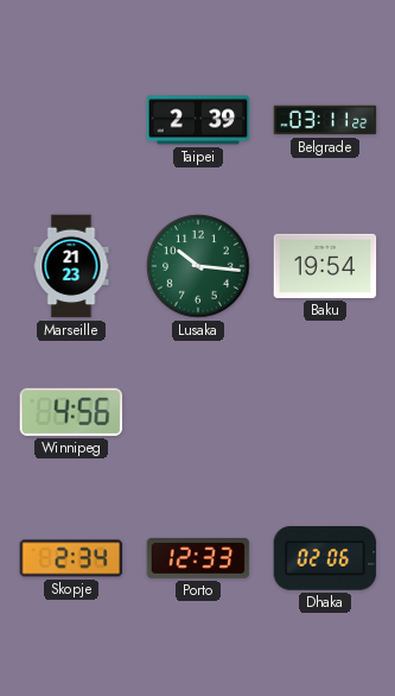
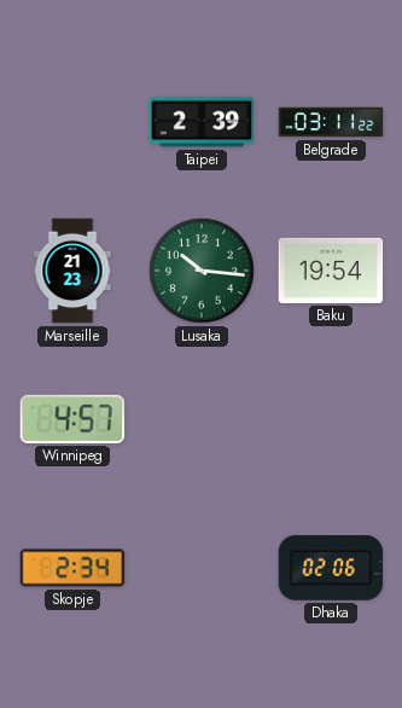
Winnipeg: 4:56 -> 4:57
Porto: 12:33 -> none
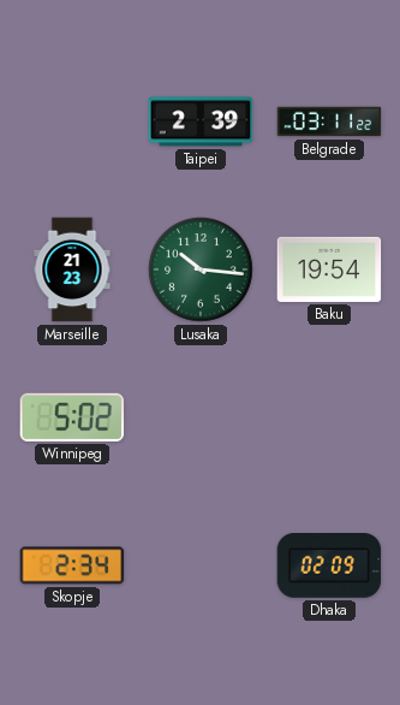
Winnipeg: 4:57 -> 5:02
Dhaka: 02:06 -> 02:09
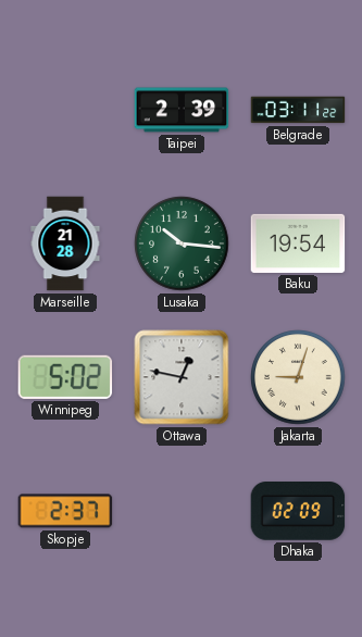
Marseille: 21:23 -> 21:28
Ottawa: none -> 12:47
Jakarta: none -> 9:03
Skopje: 2:34 -> 2:37
